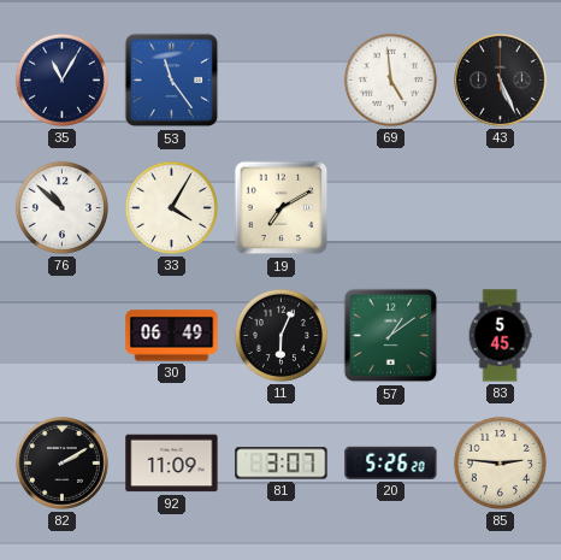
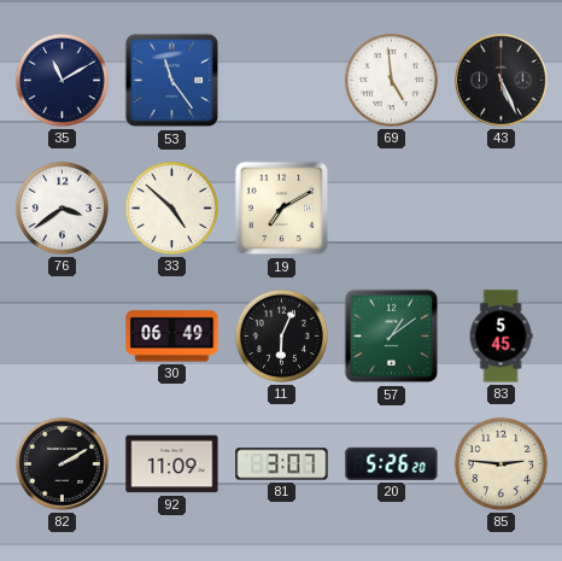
35: 11:05 -> 11:10
76: 10:52 -> 3:39
33: 4:05 -> 4:52
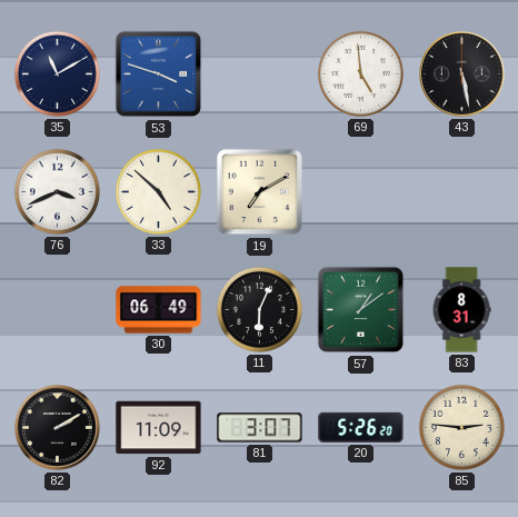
53: 11:24 -> 3:48
43: 5:26 -> 5:28
76: 3:39 -> 3:41
83: 5:45 -> 8:31
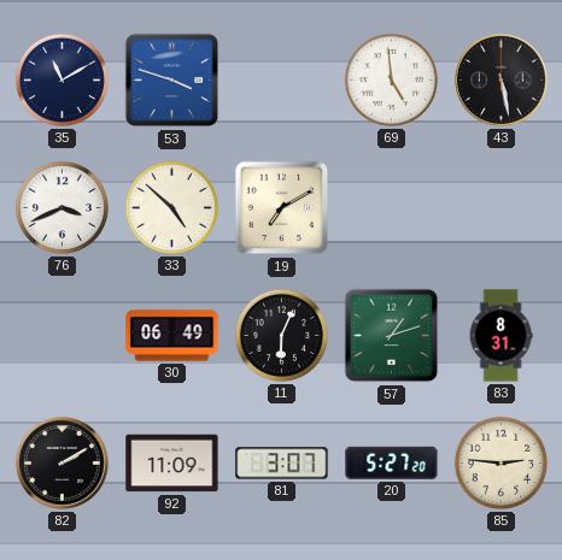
57: 1:09 -> 1:12
20: 5:26 -> 5:27
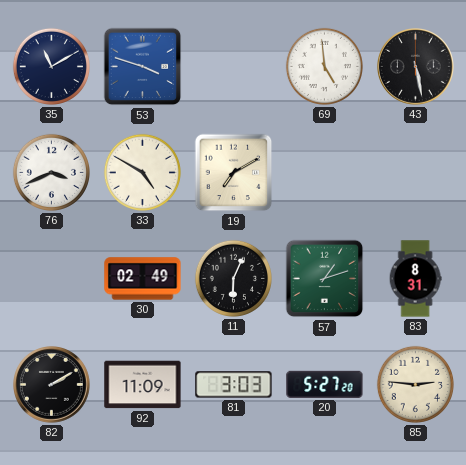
33: 4:52 -> 4:50
30: 06:49 -> 02:49
81: 3:07 -> 3:03
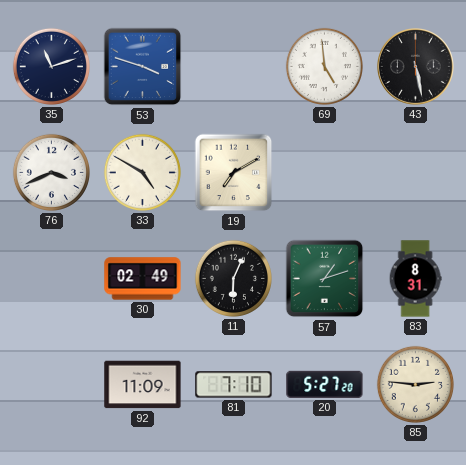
35: 11:10 -> 11:12
82: 2:10 -> none
81: 3:03 -> 7:10
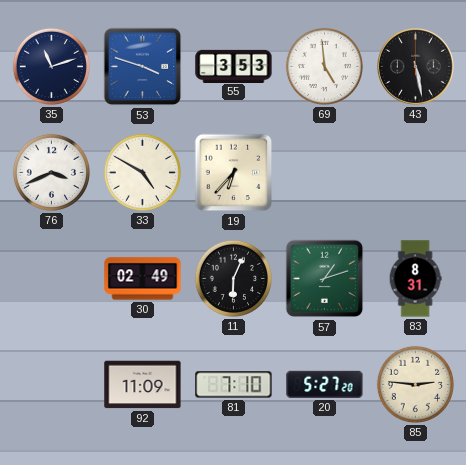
55: none -> 3:53
19: 7:10 -> 6:37
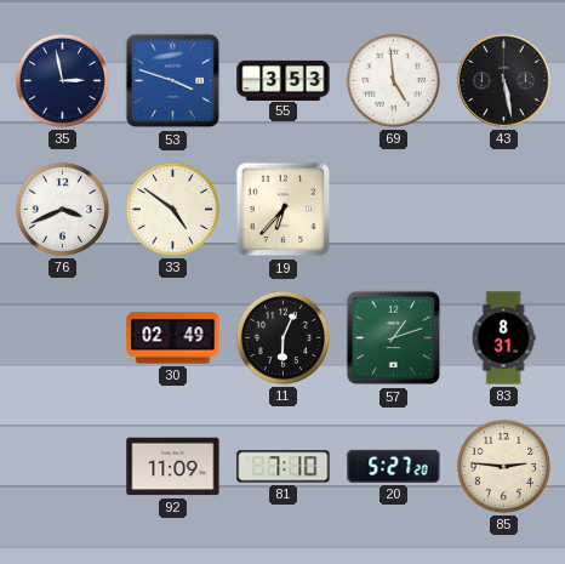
35: 11:12 -> 2:58
33: 4:50 -> 4:51
